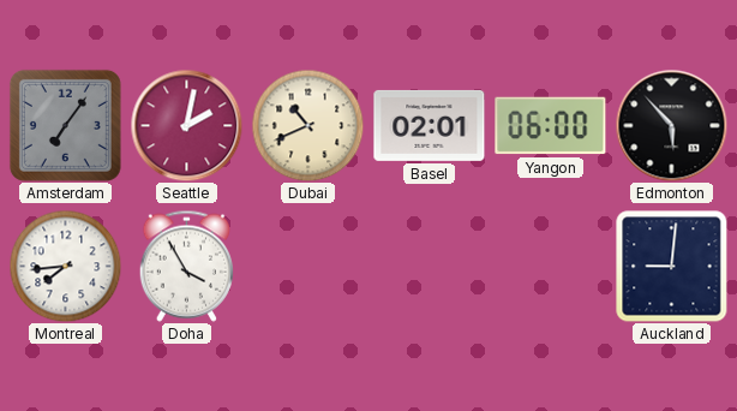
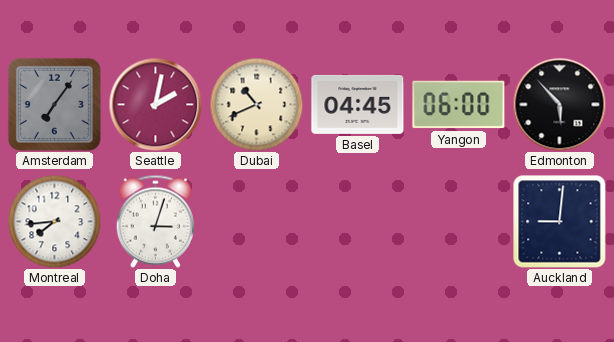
Basel: 02:01 -> 04:45
Doha: 3:55 -> 3:03
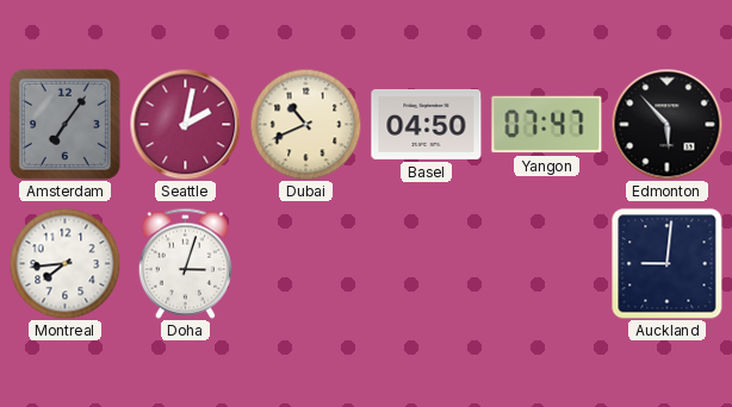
Basel: 04:45 -> 04:50
Yangon: 06:00 -> 07:47
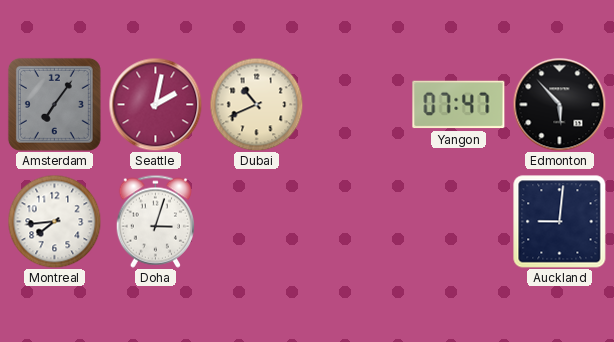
Basel: 04:50 -> none
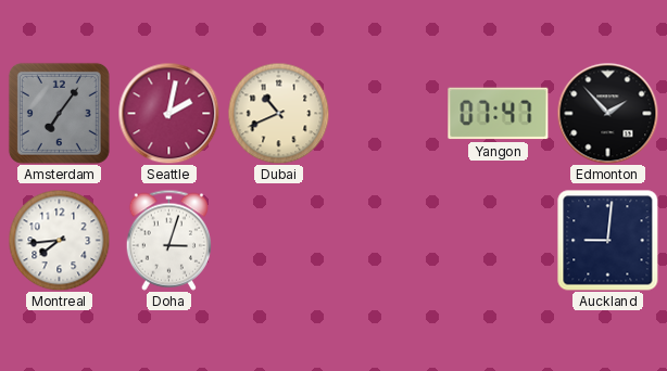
Edmonton: 5:53 -> 1:53
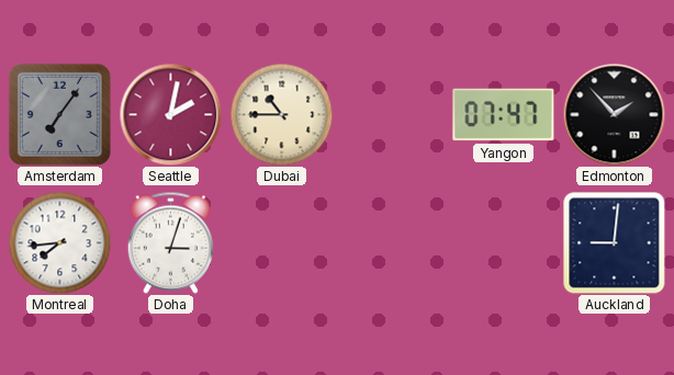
Dubai: 10:41 -> 10:45
